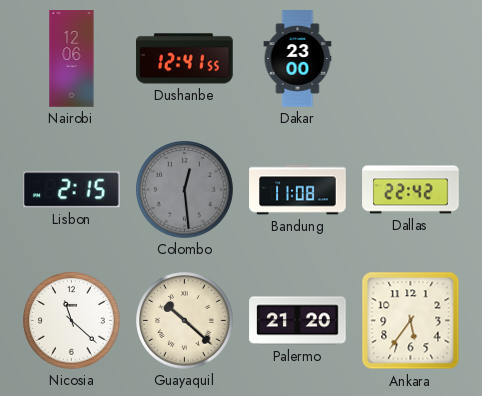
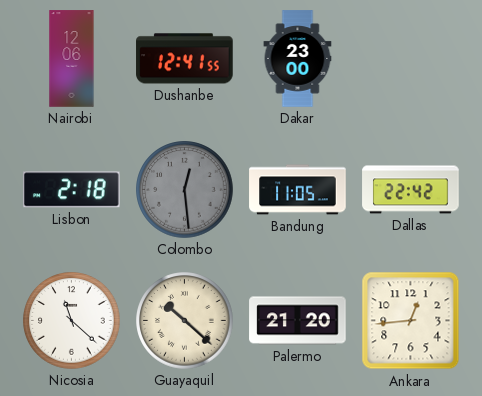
Lisbon: 2:15 -> 2:18
Bandung: 11:08 -> 11:05
Ankara: 5:36 -> 12:44
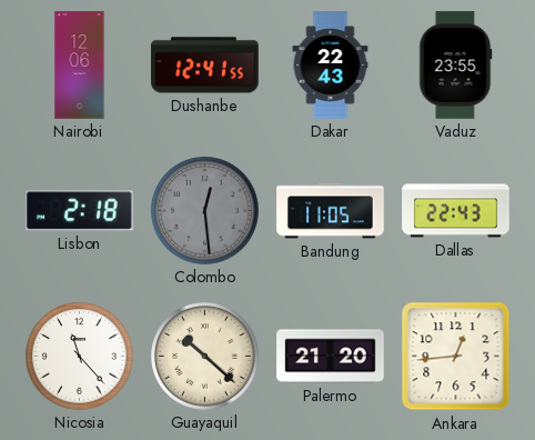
Dakar: 23:00 -> 22:43
Vaduz: none -> 23:55
Dallas: 22:42 -> 22:43
Nicosia: 11:22 -> 11:23
